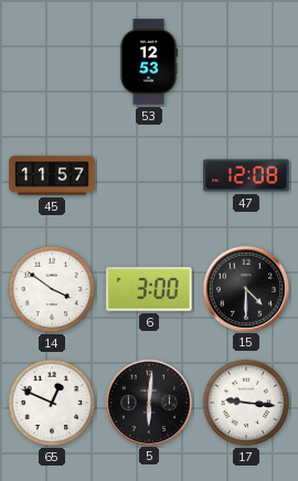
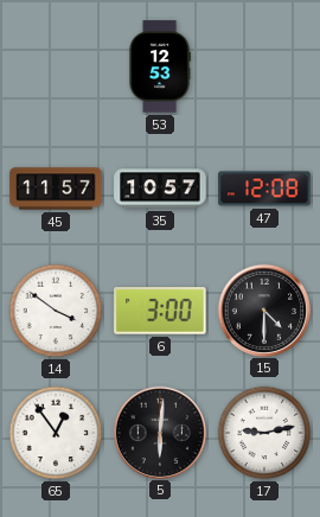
35: none -> 10:57
65: 12:49 -> 12:54
17: 9:16 -> 9:13
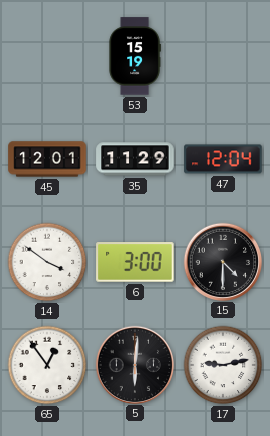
53: 12:53 -> 15:19
45: 11:57 -> 12:01
35: 10:57 -> 11:29
47: 12:08 -> 12:04
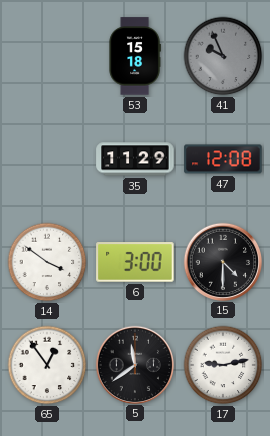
53: 15:19 -> 15:18
41: none -> 9:56
45: 12:01 -> none
47: 12:04 -> 12:08
5: 6:01 -> 11:39
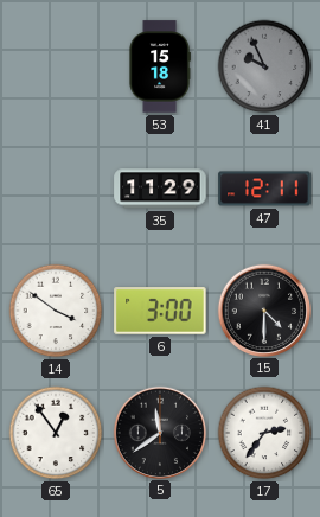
47: 12:08 -> 12:11
17: 9:13 -> 2:36
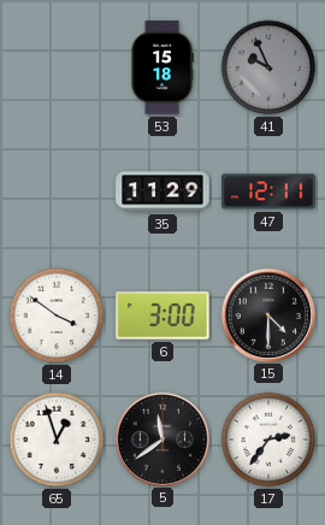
65: 12:54 -> 12:57
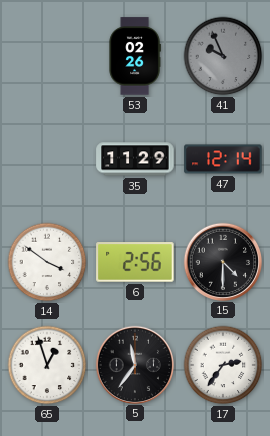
53: 15:18 -> 02:26
47: 12:11 -> 12:14
6: 3:00 -> 2:56
5: 11:39 -> 11:36
